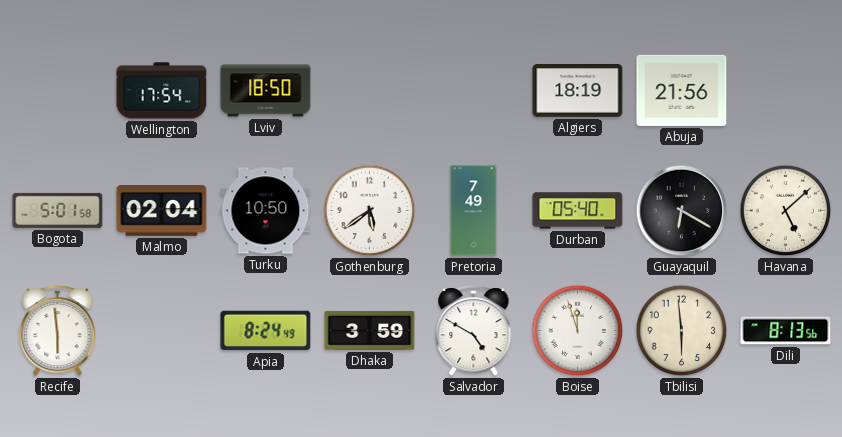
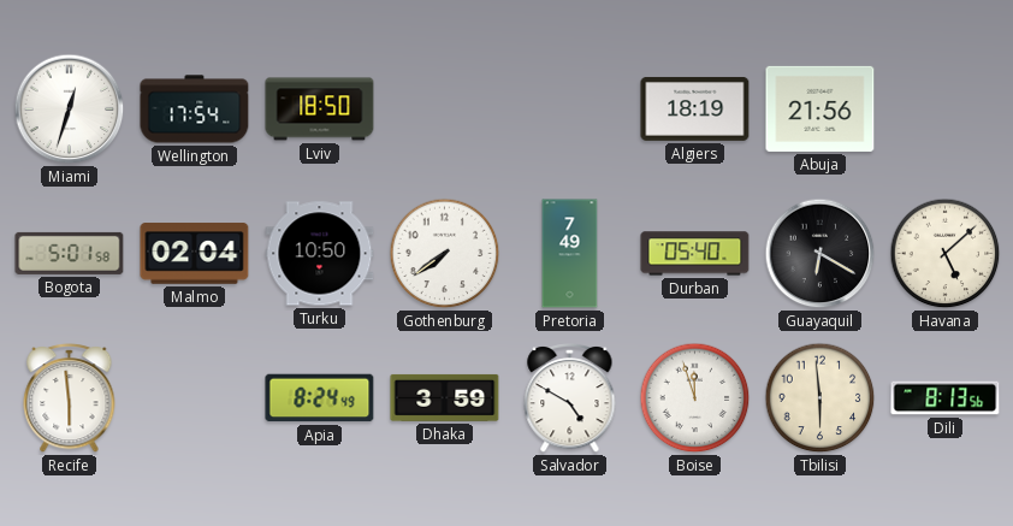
Miami: none -> 12:33
Gothenburg: 5:39 -> 7:39
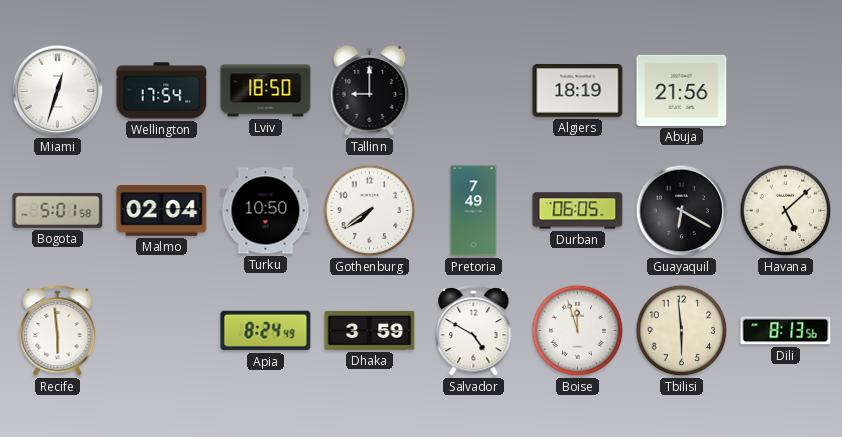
Tallinn: none -> 9:00
Durban: 05:40 -> 06:05
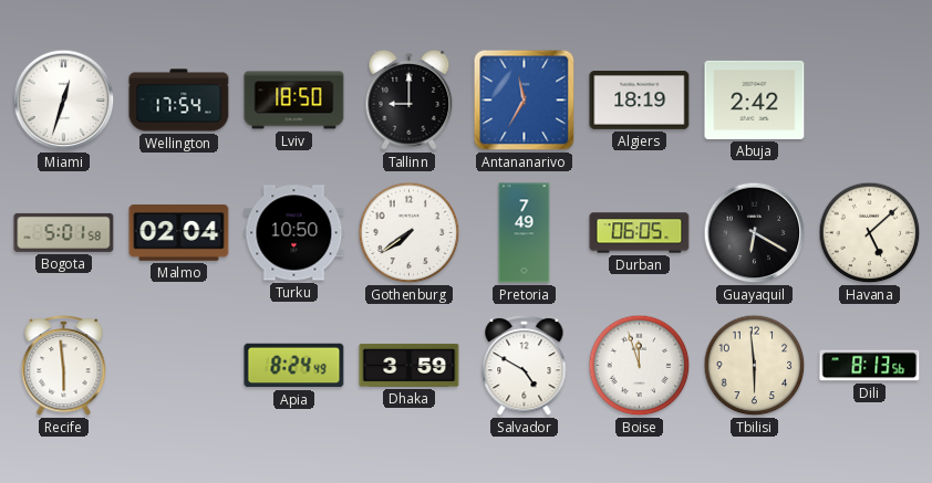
Antananarivo: none -> 11:35
Abuja: 21:56 -> 2:42
